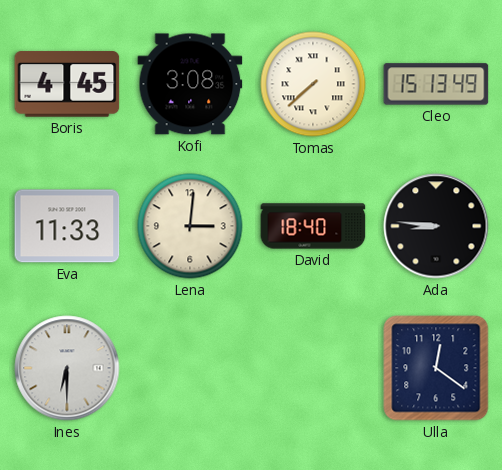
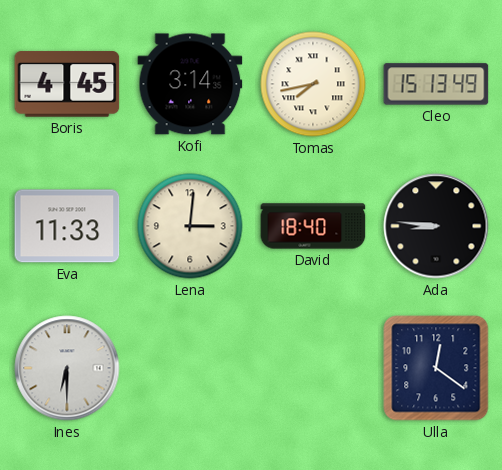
Kofi: 3:08 -> 3:14
Tomas: 7:38 -> 7:43
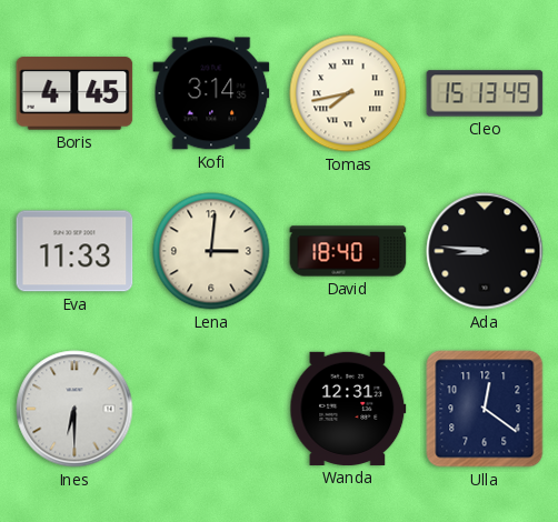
Wanda: none -> 12:31
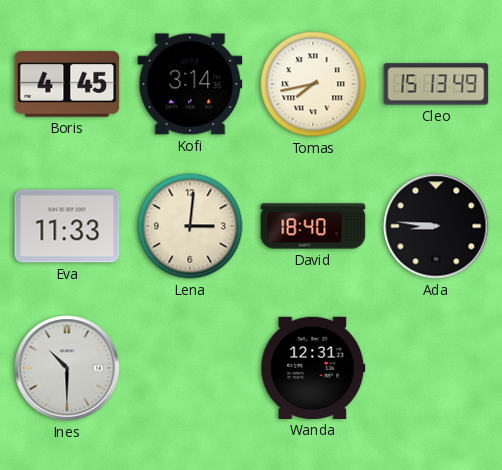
Ines: 6:30 -> 10:30
Ulla: 12:21 -> none
